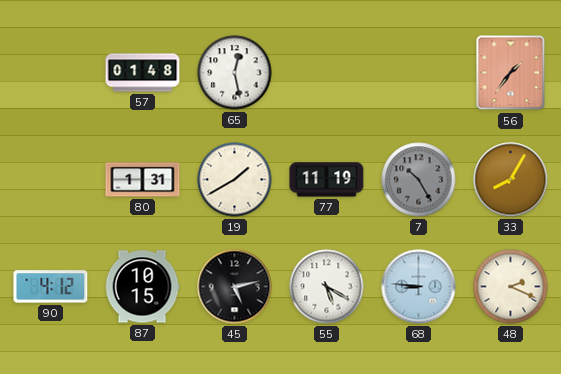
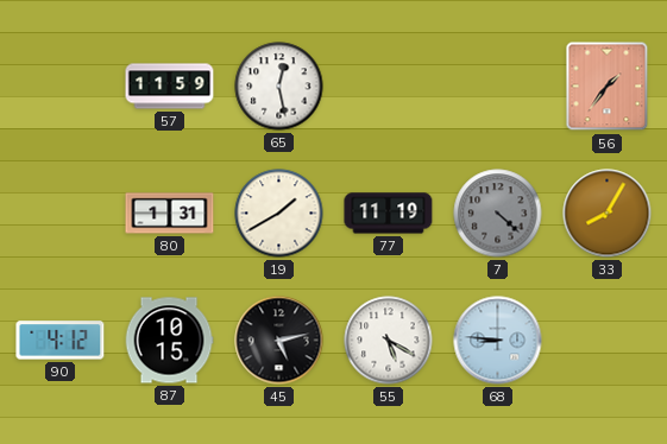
57: 01:48 -> 11:59
7: 10:25 -> 4:22
48: 2:19 -> none
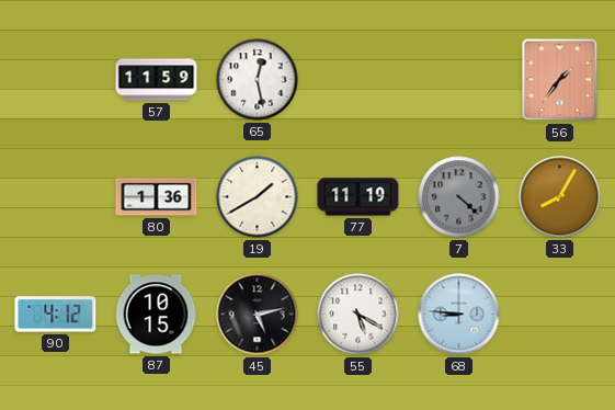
80: 1:31 -> 1:36
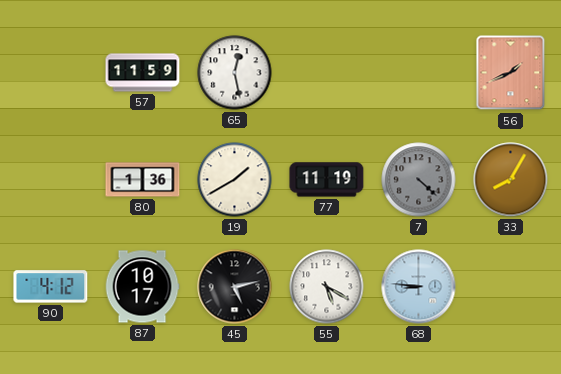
56: 1:36 -> 1:41
87: 10:15 -> 10:17
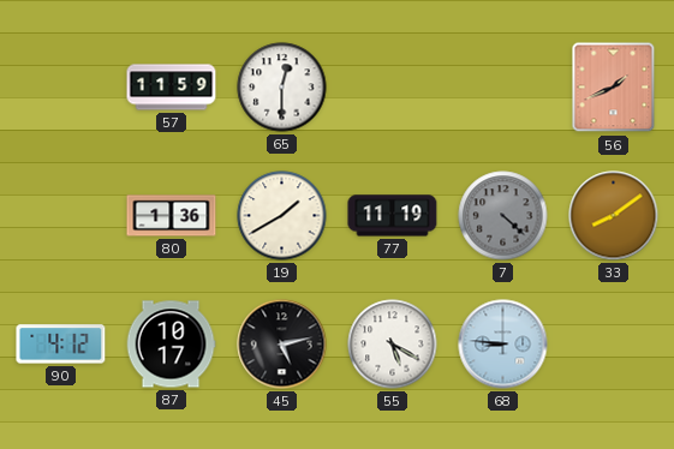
65: 12:28 -> 12:30
33: 8:05 -> 8:09
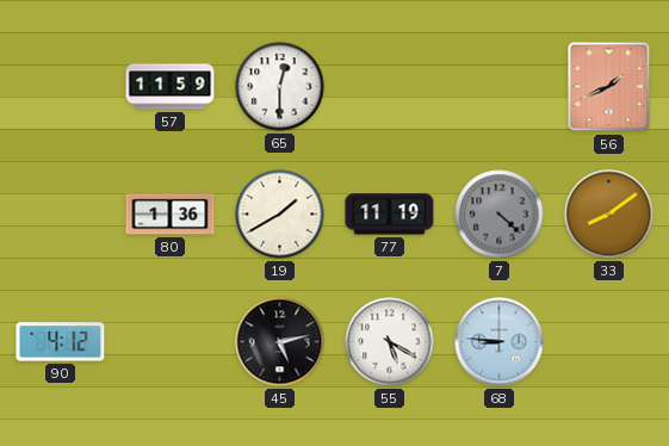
87: 10:17 -> none
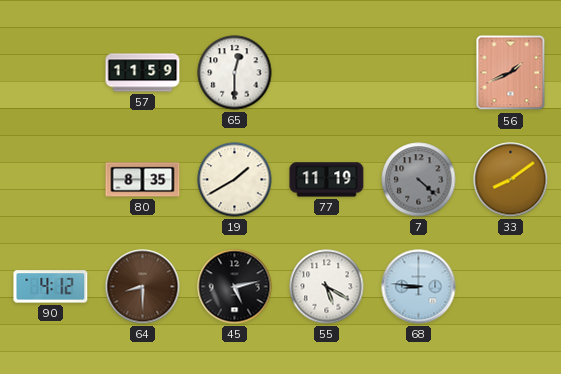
80: 1:36 -> 8:35
64: none -> 8:30
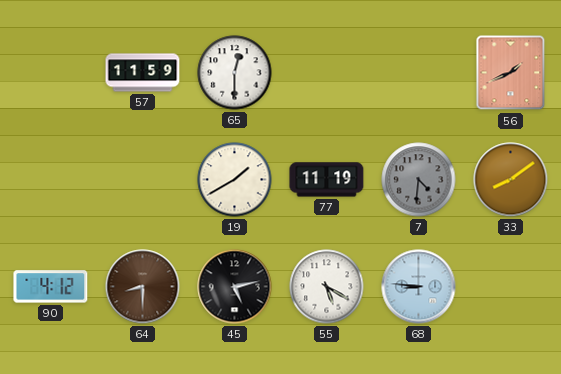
80: 8:35 -> none
7: 4:22 -> 4:31
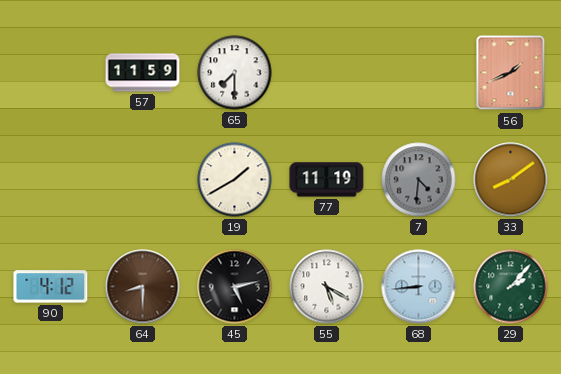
65: 12:30 -> 7:30
68: 8:46 -> 8:44
29: none -> 2:07
